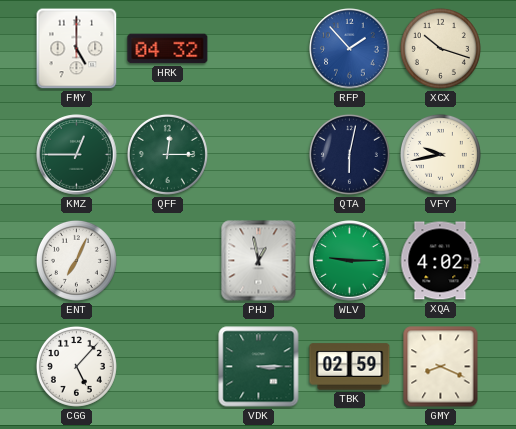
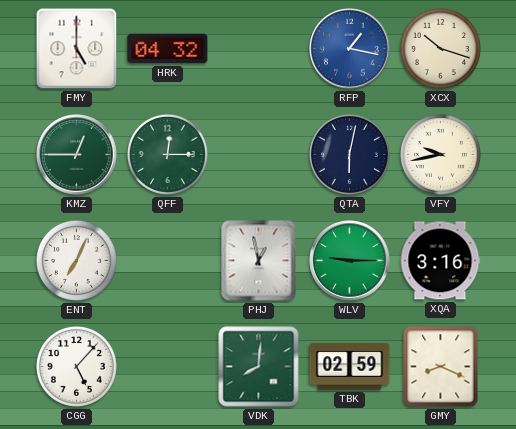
RFP: 1:53 -> 1:17
XQA: 4:02 -> 3:16
VDK: 3:15 -> 8:01
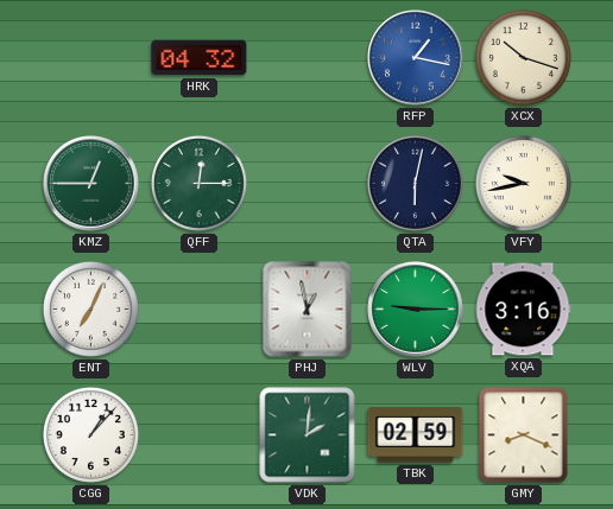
FMY: 5:00 -> none
CGG: 5:07 -> 1:07
VDK: 8:01 -> 2:01
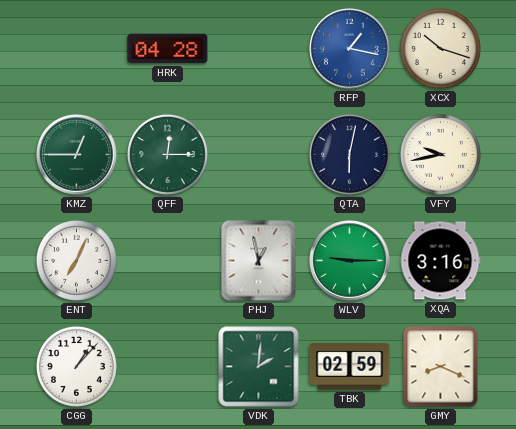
HRK: 04:32 -> 04:28
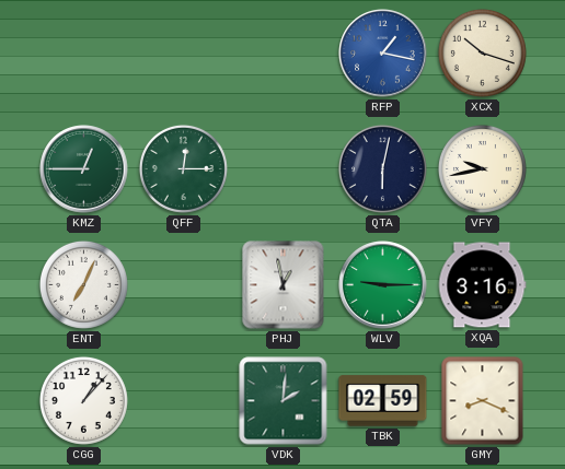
HRK: 04:28 -> none
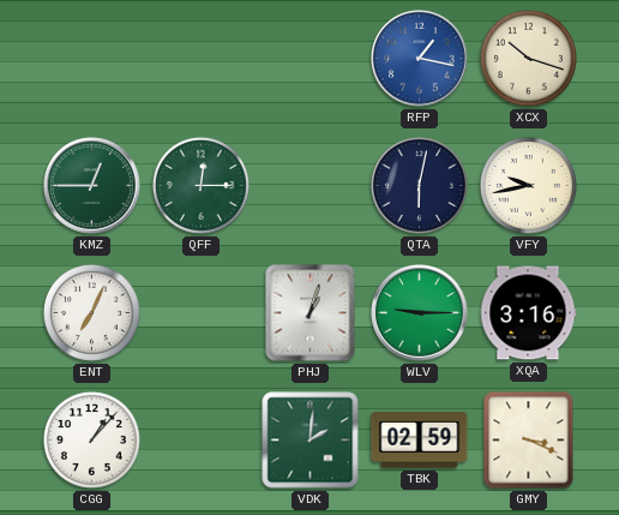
PHJ: 12:58 -> 1:03
GMY: 8:19 -> 3:19
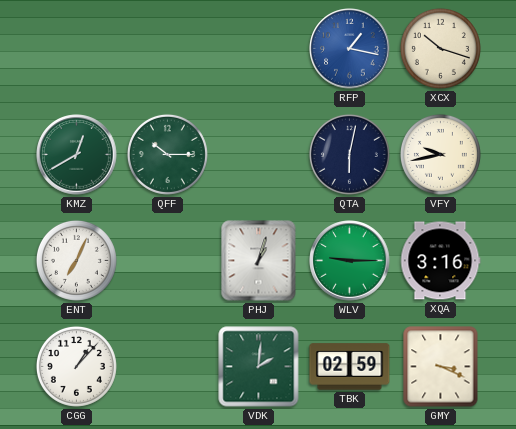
KMZ: 12:45 -> 12:40
QFF: 12:15 -> 10:15
